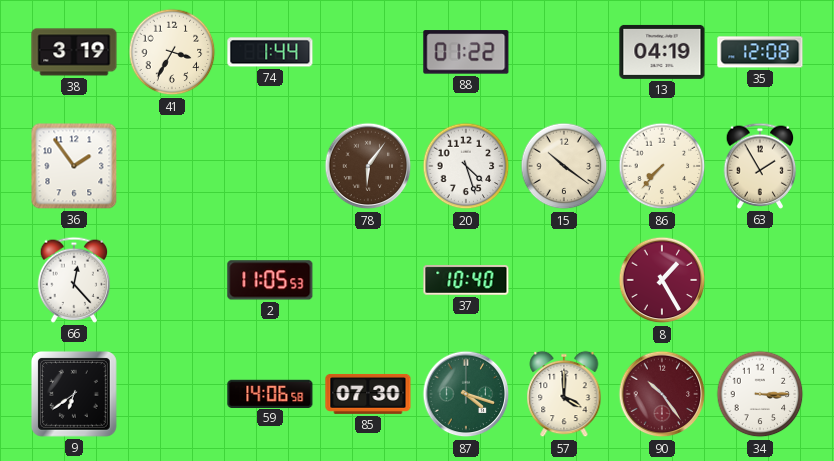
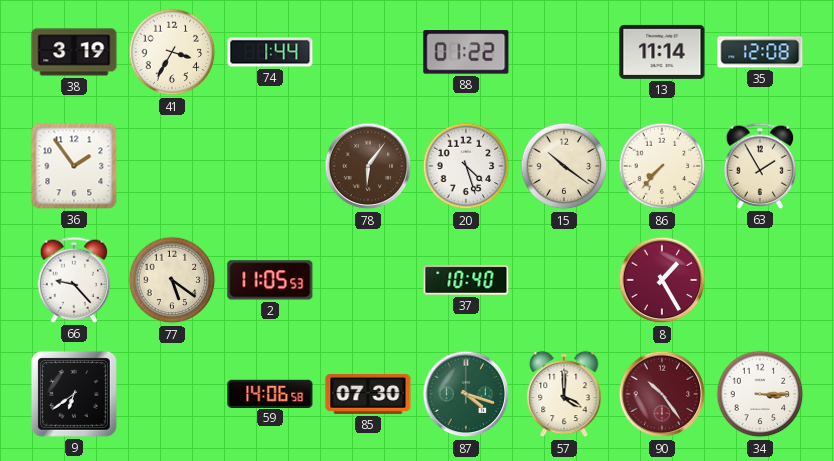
13: 04:19 -> 11:14
66: 12:23 -> 9:23
77: none -> 5:21
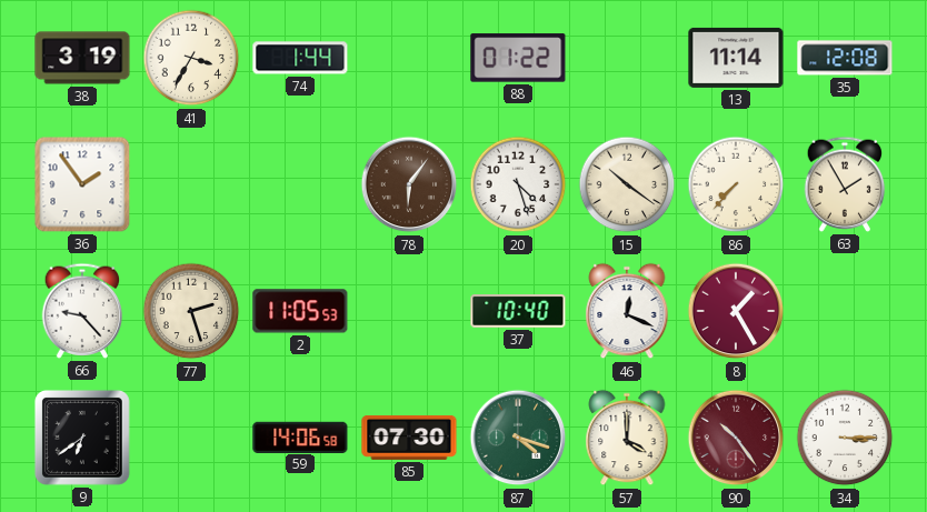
77: 5:21 -> 2:27
46: none -> 12:19
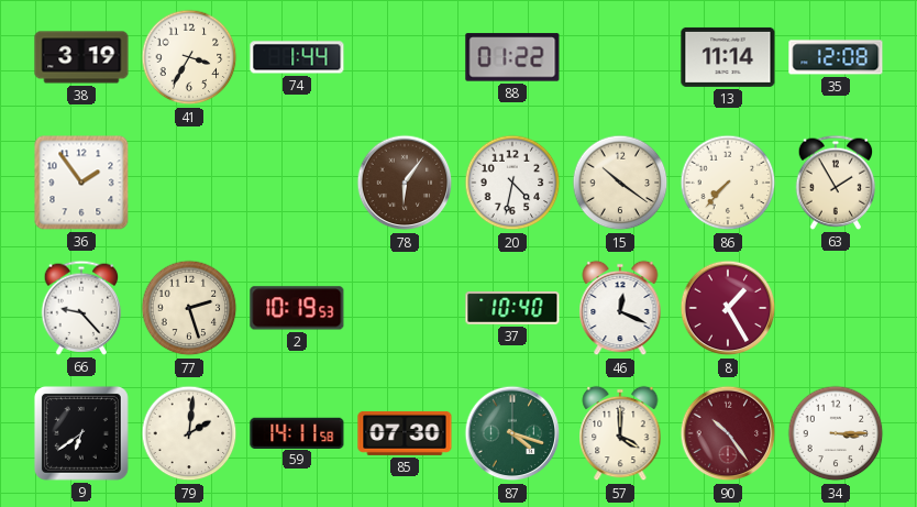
20: 4:27 -> 4:32
2: 11:05 -> 10:19
79: none -> 2:01
59: 14:06 -> 14:11
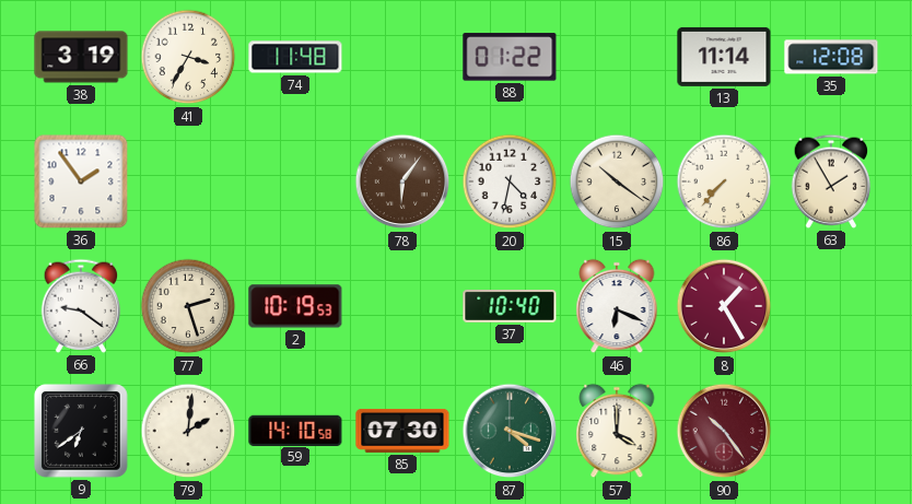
74: 1:44 -> 11:48
66: 9:23 -> 9:21
46: 12:19 -> 6:19
59: 14:11 -> 14:10
34: 3:15 -> none
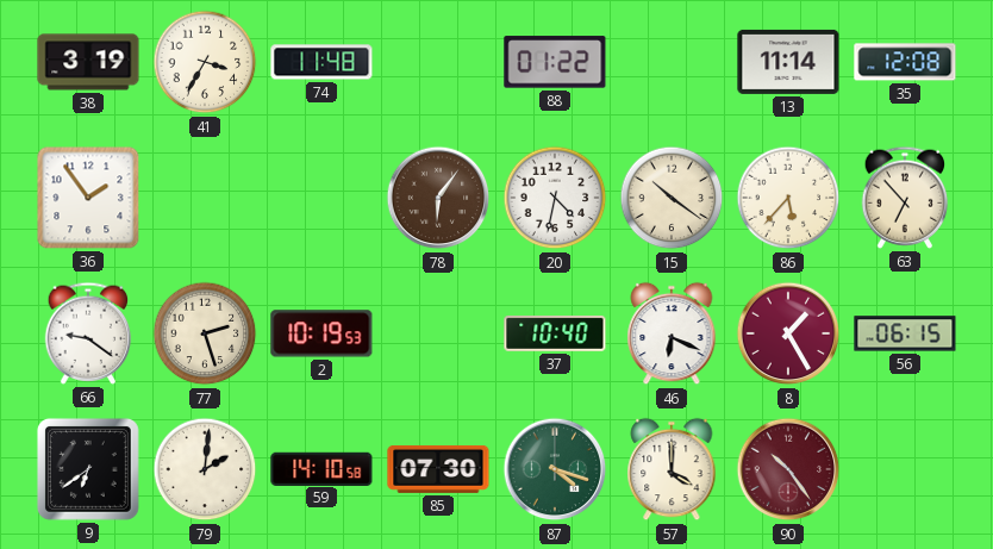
86: 7:37 -> 5:37
63: 1:55 -> 6:53
56: none -> 06:15
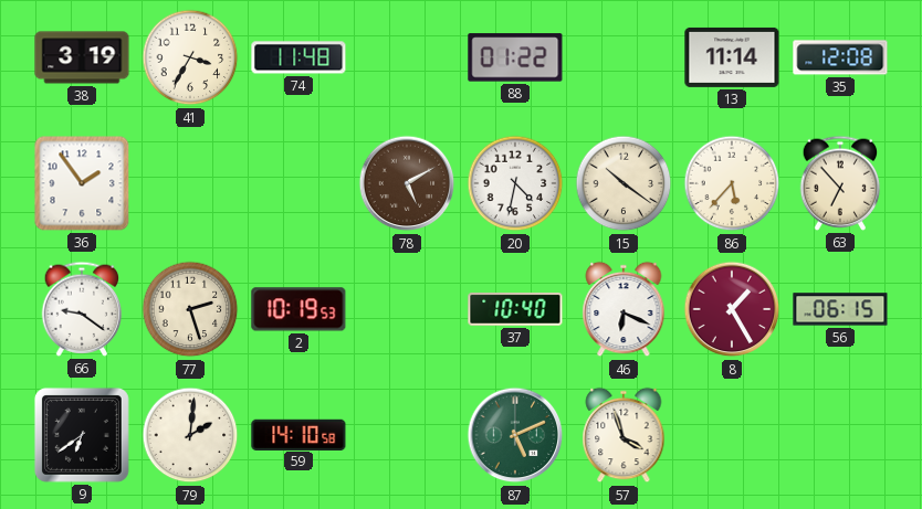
78: 6:06 -> 5:10
85: 07:30 -> none
87: 4:18 -> 5:11
57: 4:00 -> 3:57
90: 10:24 -> none
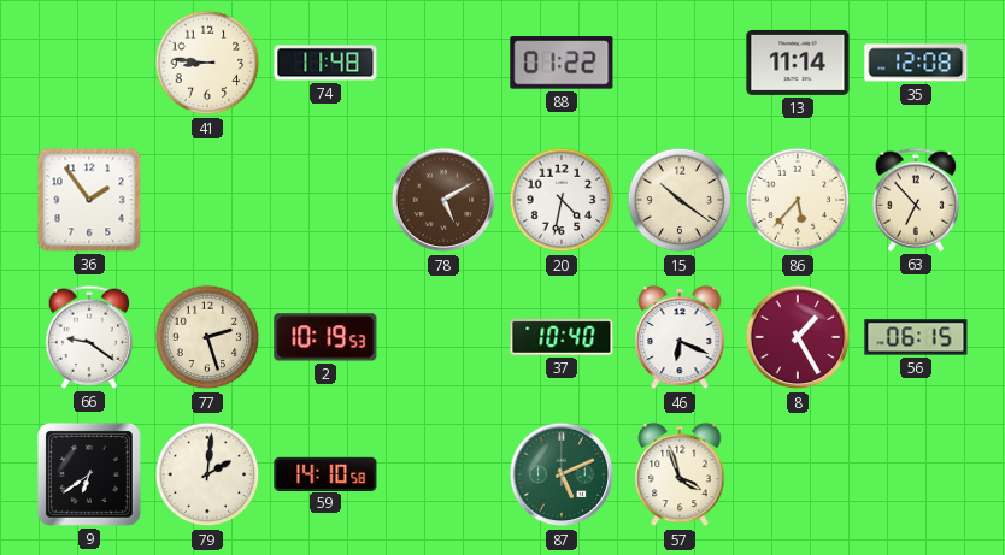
38: 3:19 -> none
41: 3:35 -> 8:46
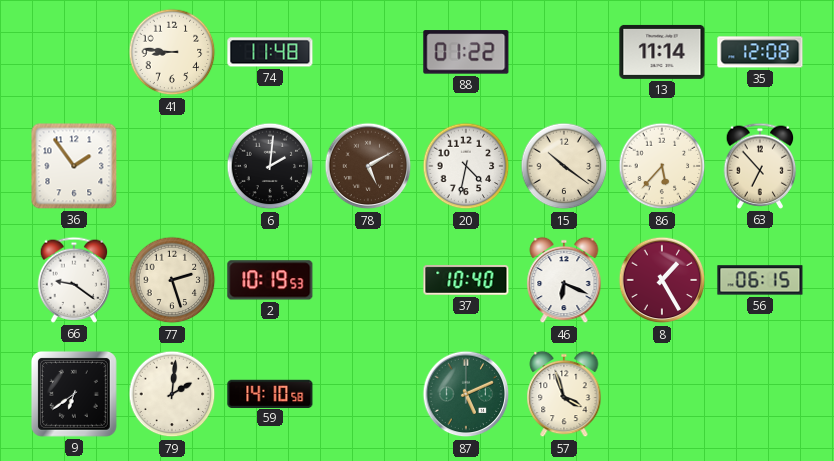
6: none -> 2:01
